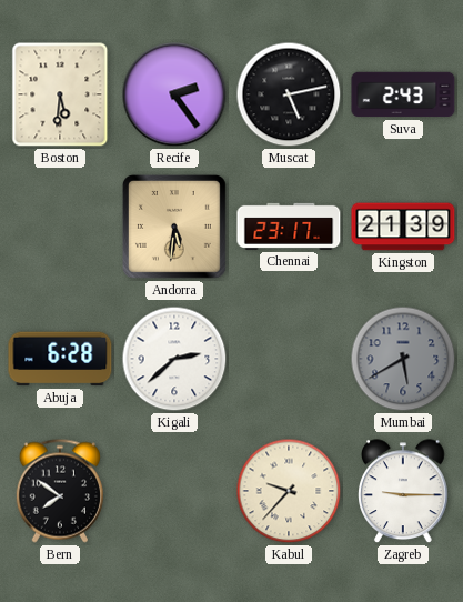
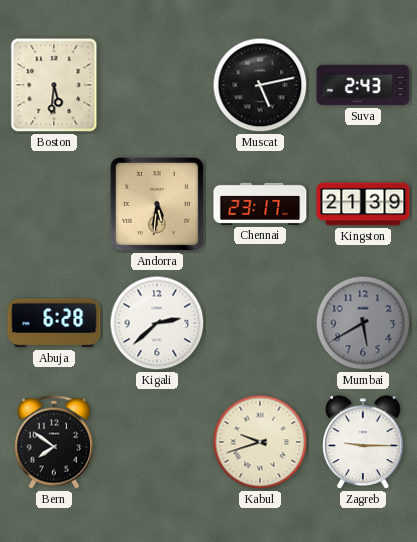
Recife: 2:24 -> none
Kabul: 9:37 -> 9:42
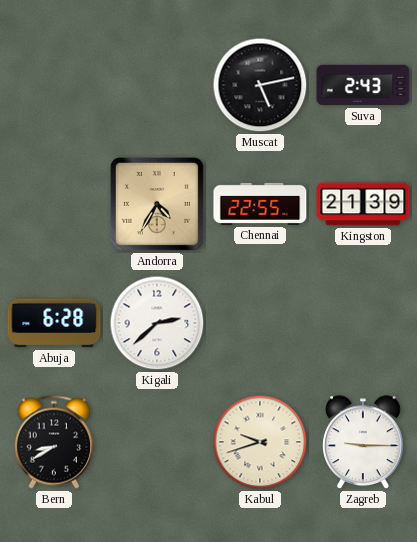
Boston: 5:31 -> none
Andorra: 5:31 -> 4:35
Chennai: 23:17 -> 22:55
Mumbai: 5:40 -> none
Bern: 7:51 -> 8:40
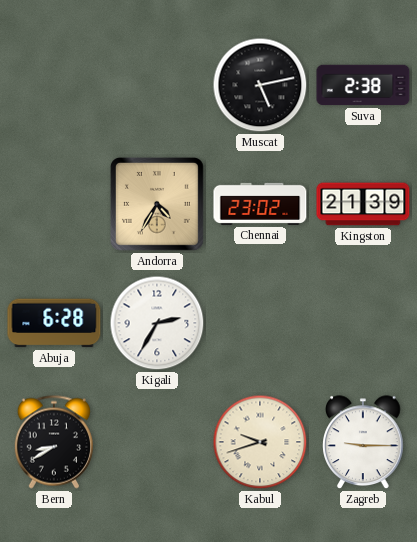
Suva: 2:43 -> 2:38
Chennai: 22:55 -> 23:02
Kigali: 2:38 -> 2:35
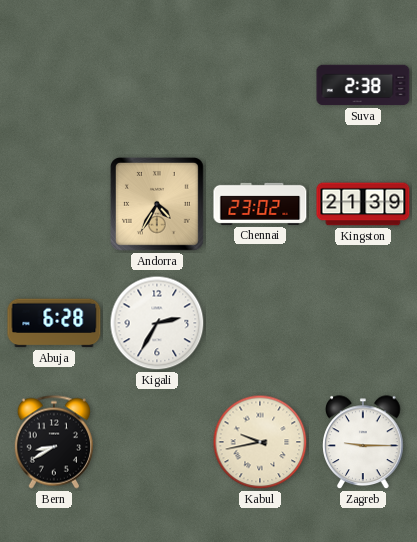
Muscat: 5:13 -> none
Kabul: 9:42 -> 9:43
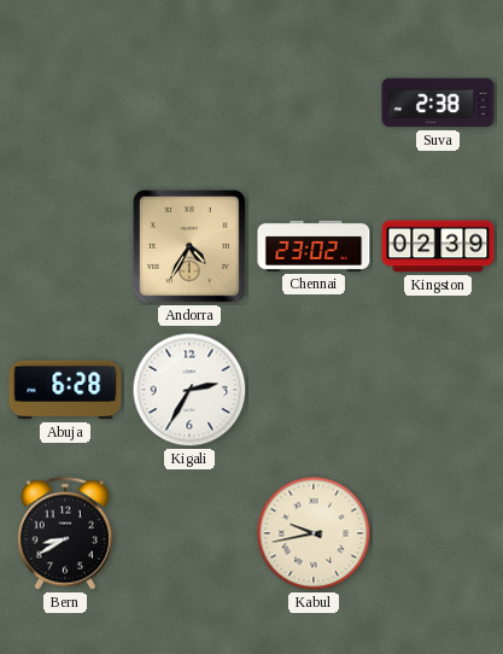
Kingston: 21:39 -> 02:39
Zagreb: 9:15 -> none
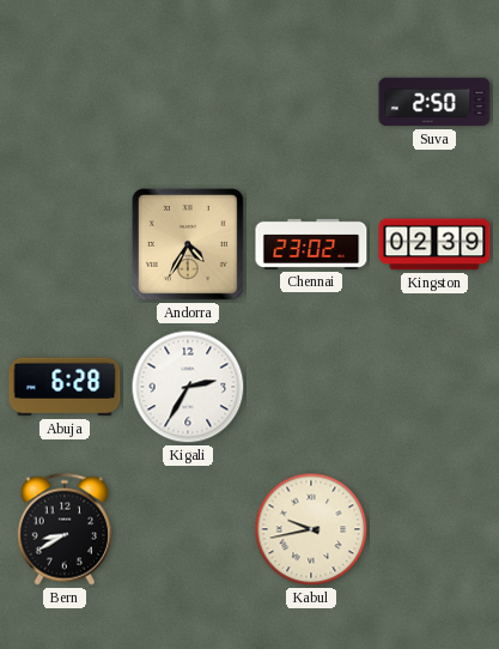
Suva: 2:38 -> 2:50
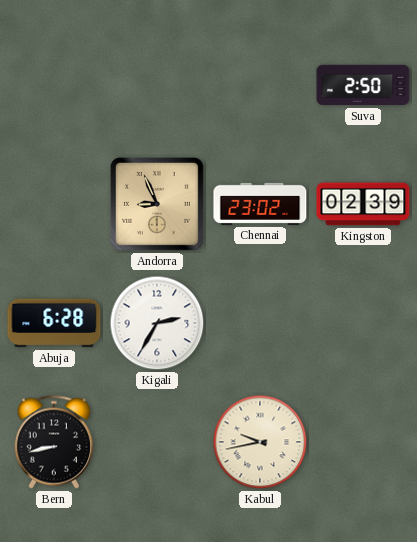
Andorra: 4:35 -> 8:56
Bern: 8:40 -> 8:43
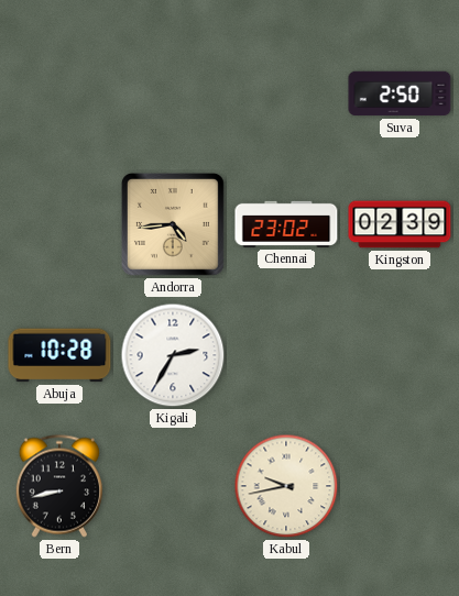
Andorra: 8:56 -> 4:44
Abuja: 6:28 -> 10:28
